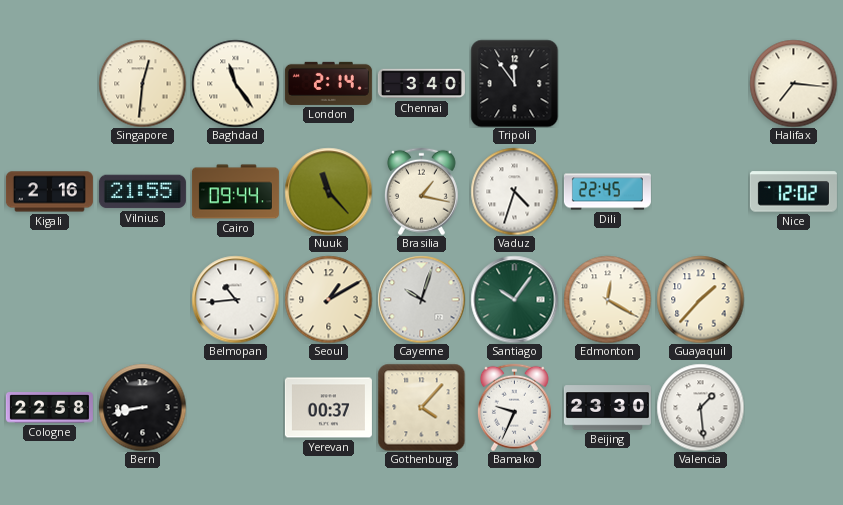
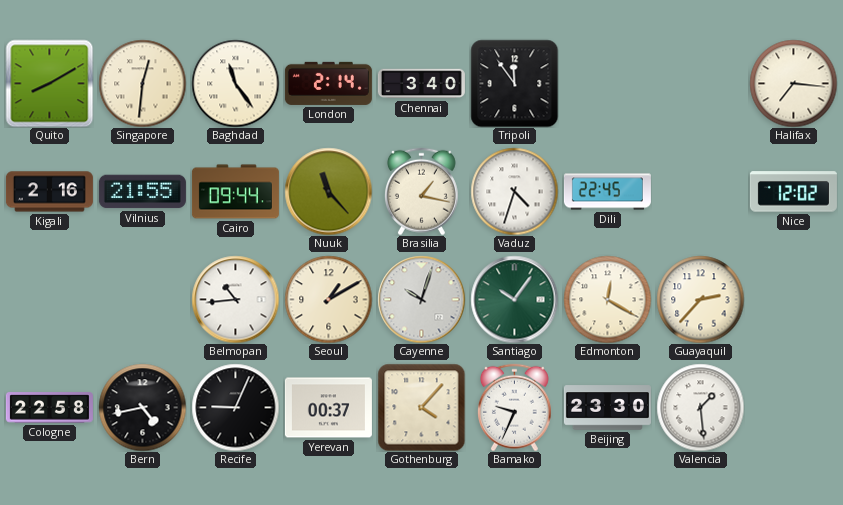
Quito: none -> 8:10
Guayaquil: 1:37 -> 2:37
Bern: 8:43 -> 4:43
Recife: none -> 9:04
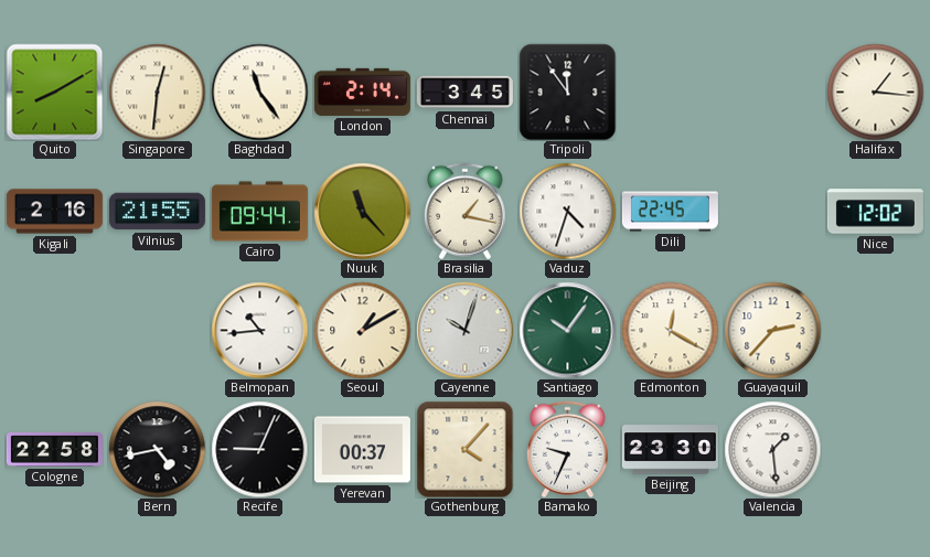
Chennai: 3:40 -> 3:45
Halifax: 7:16 -> 1:16
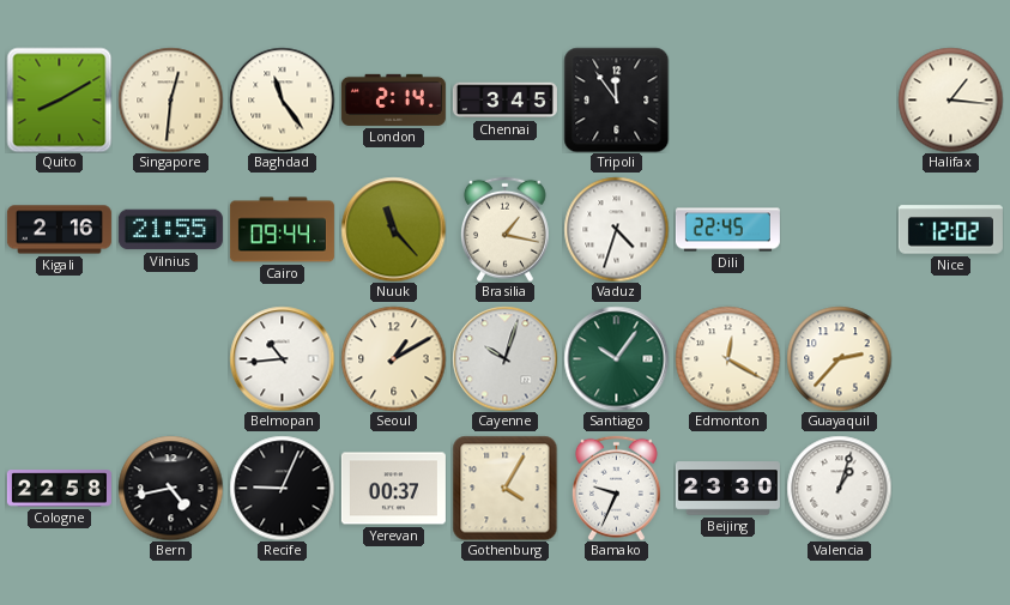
Gothenburg: 4:07 -> 4:05
Valencia: 1:29 -> 1:03
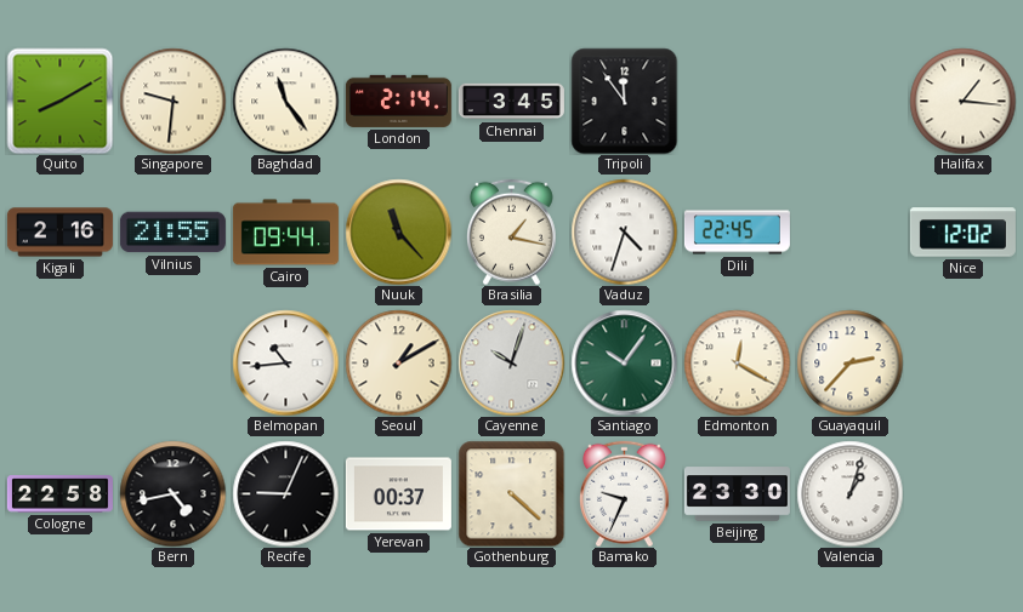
Singapore: 12:31 -> 9:31
Gothenburg: 4:05 -> 4:22
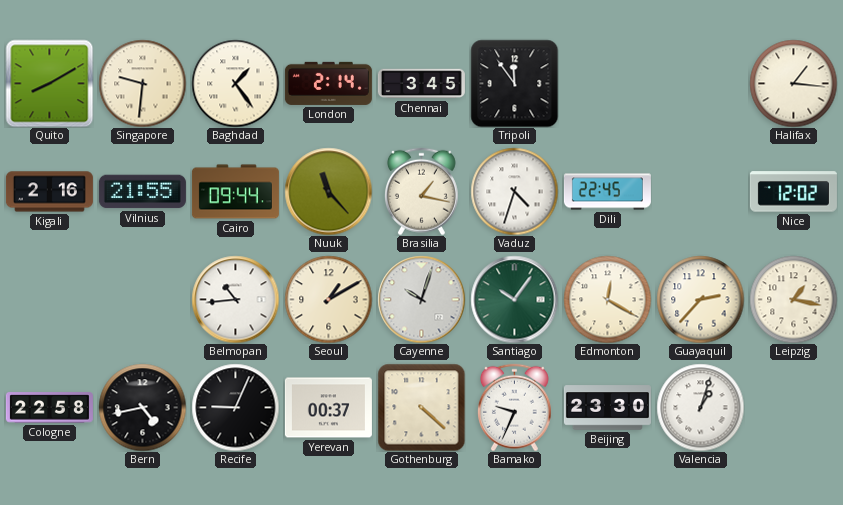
Baghdad: 11:24 -> 1:24
Leipzig: none -> 1:17
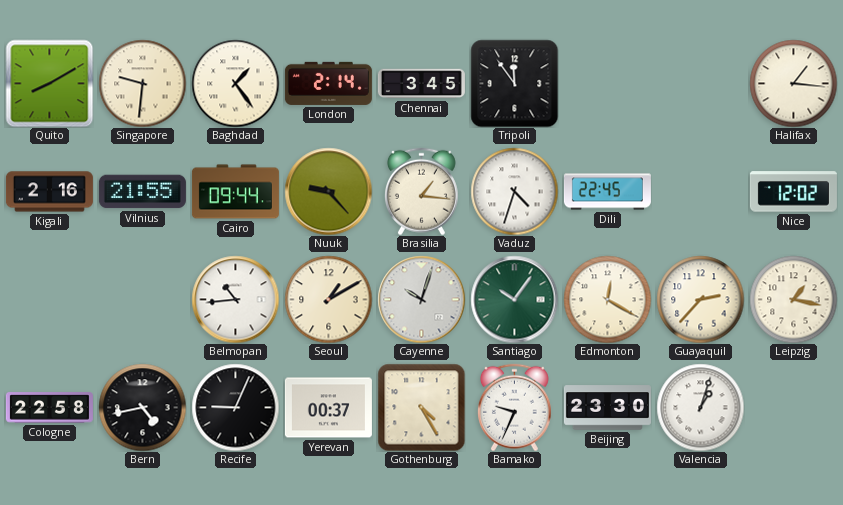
Nuuk: 11:23 -> 9:23
Brasilia: 1:17 -> 1:16
Gothenburg: 4:22 -> 4:25
